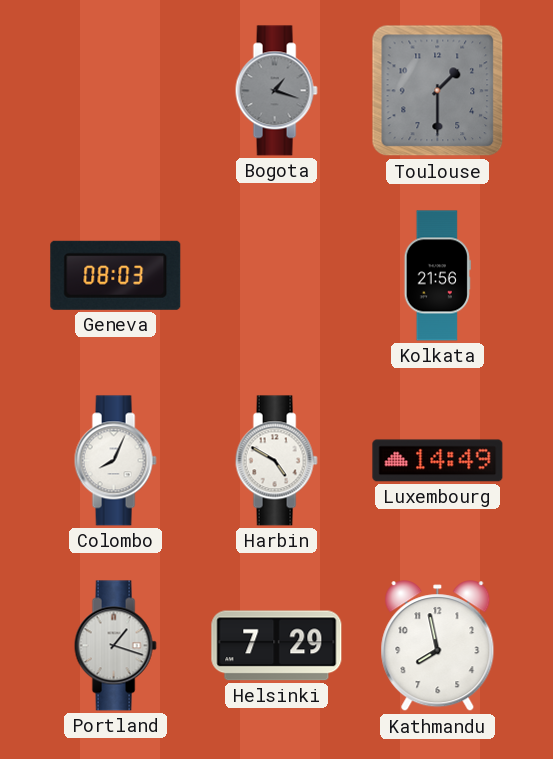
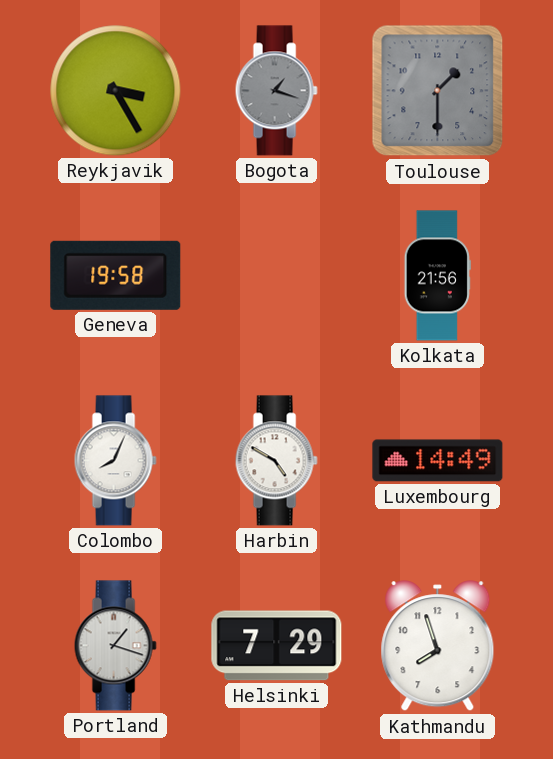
Reykjavik: none -> 3:25
Geneva: 08:03 -> 19:58
Kathmandu: 7:58 -> 7:57
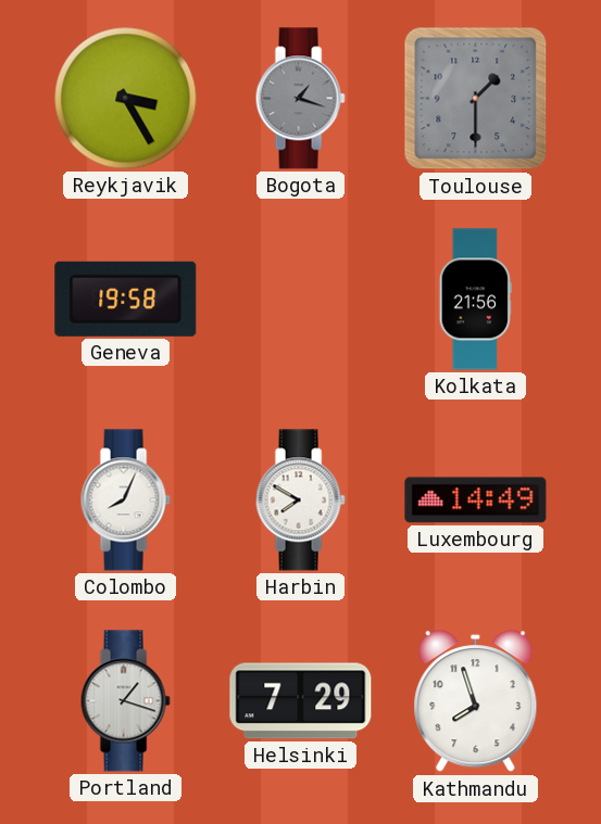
Harbin: 4:50 -> 7:50
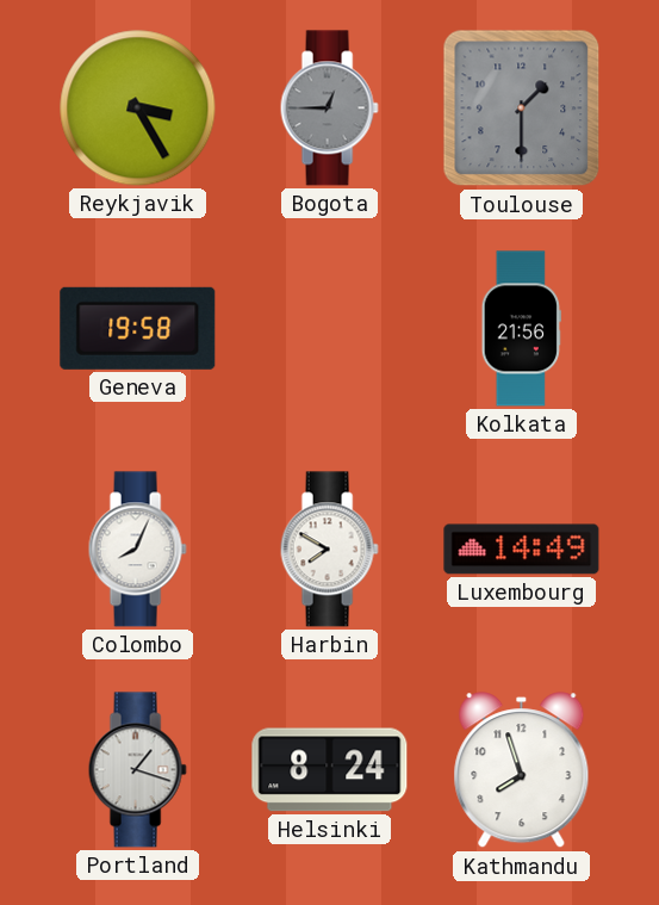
Bogota: 1:18 -> 12:45
Helsinki: 7:29 -> 8:24
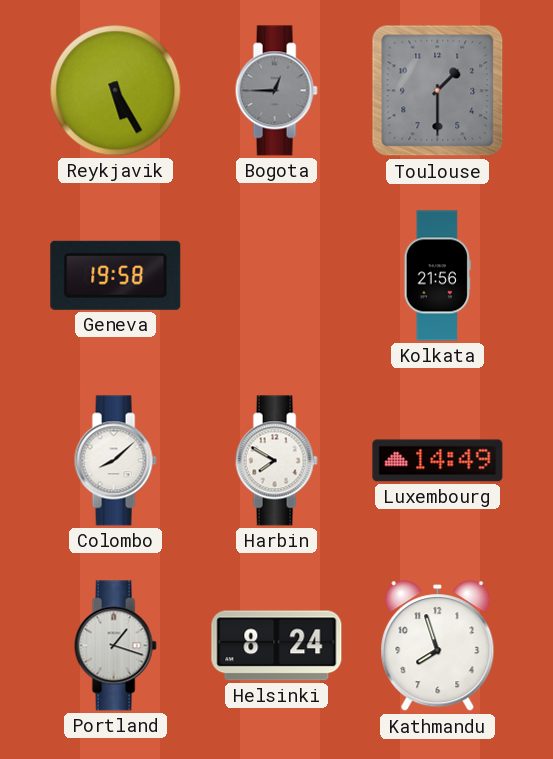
Reykjavik: 3:25 -> 5:25
Colombo: 8:04 -> 8:08
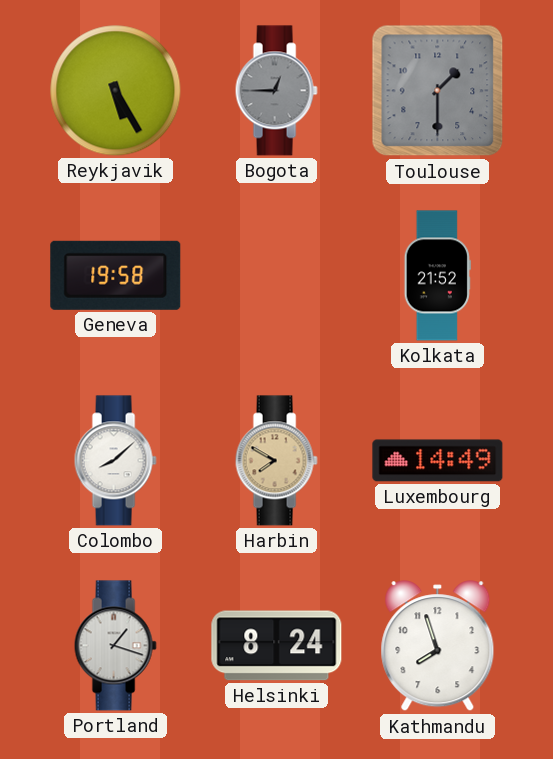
Kolkata: 21:56 -> 21:52
Harbin dial: white -> champagne
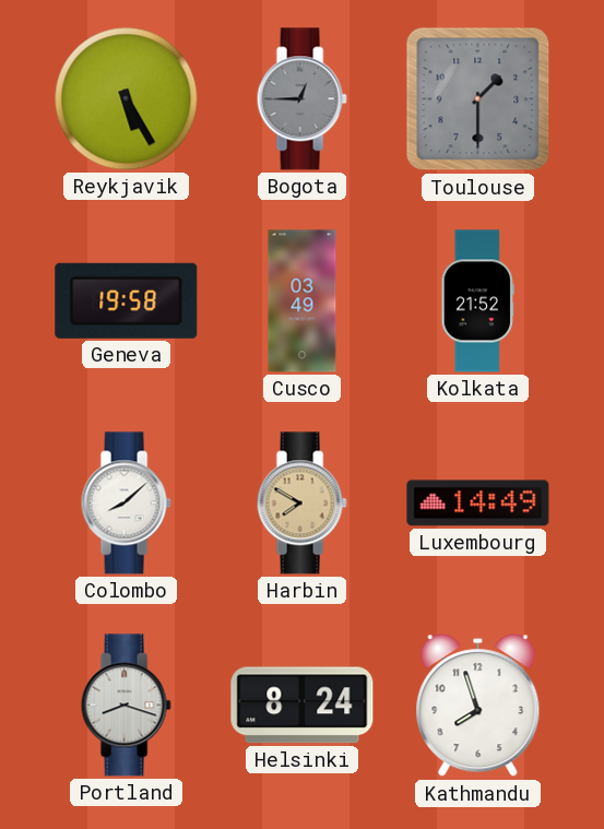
Cusco: none -> 03:49
Portland: 1:18 -> 8:18
